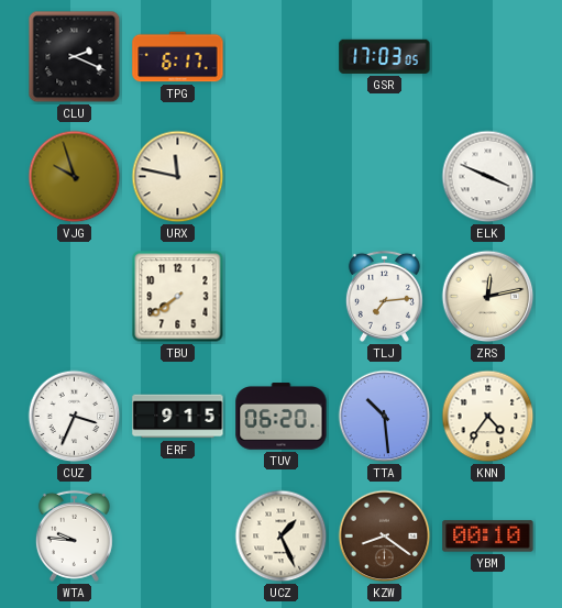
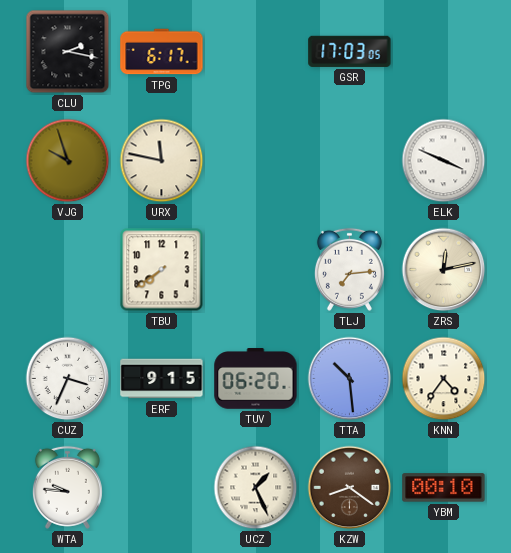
CLU: 2:19 -> 2:17
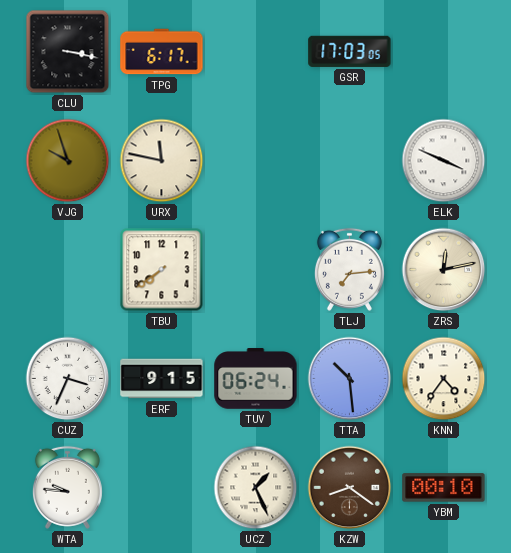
CLU: 2:17 -> 3:17
TUV: 06:20 -> 06:24
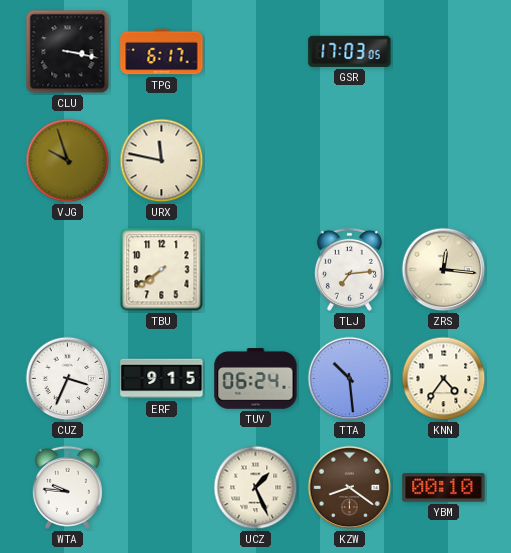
ELK: 3:49 -> none
ZRS: 12:13 -> 12:16
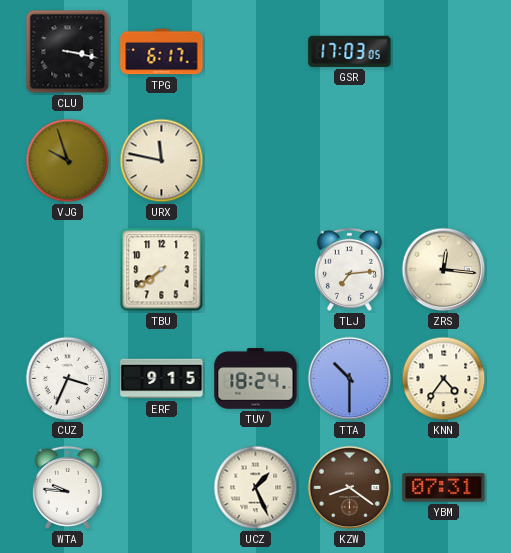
TUV: 06:24 -> 18:24
TTA: 10:29 -> 10:30
YBM: 00:10 -> 07:31
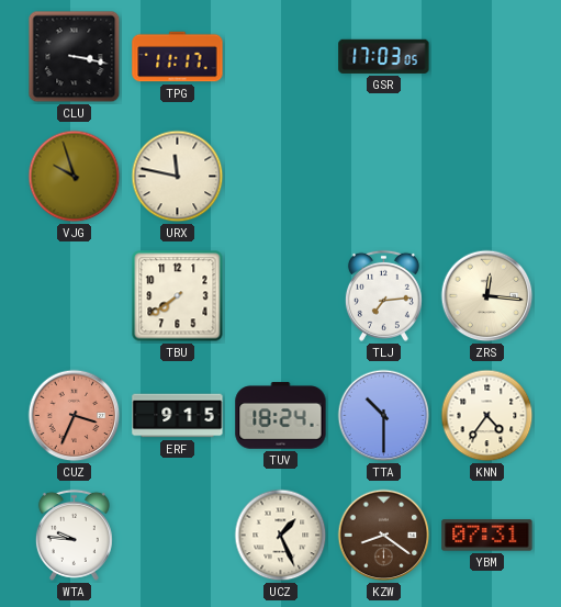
TPG: 6:17 -> 11:17
CUZ dial: white -> salmon
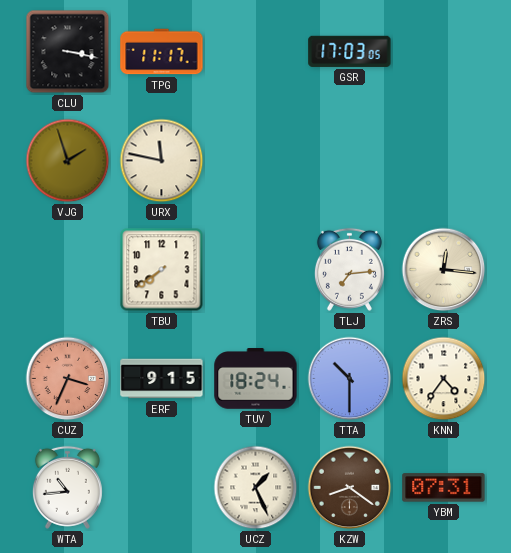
VJG: 9:57 -> 1:57
WTA: 9:46 -> 10:44
